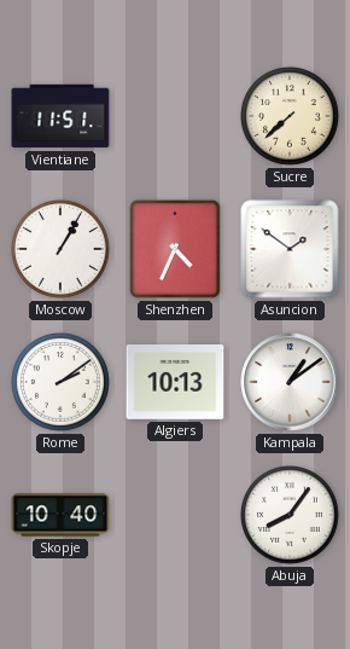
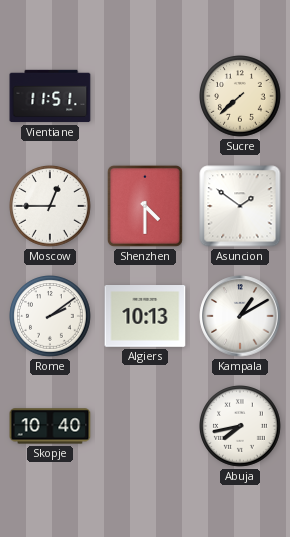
Moscow: 1:05 -> 12:45
Shenzhen: 4:34 -> 4:30
Kampala: 1:09 -> 1:10
Abuja: 8:06 -> 7:43
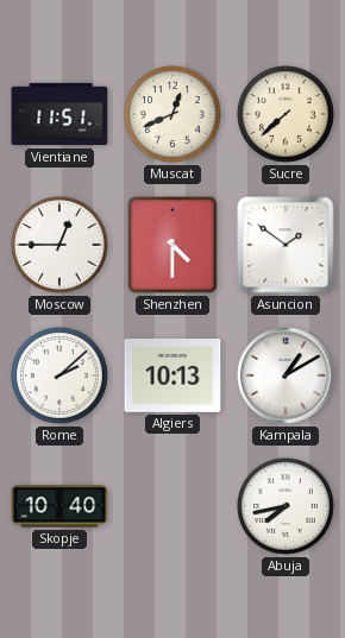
Muscat: none -> 12:41
Rome: 2:09 -> 2:08
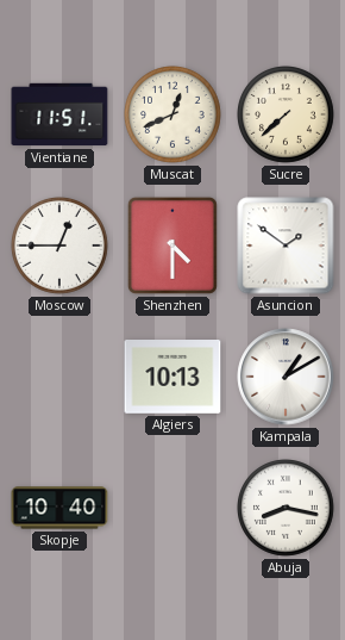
Rome: 2:08 -> none
Abuja: 7:43 -> 8:17
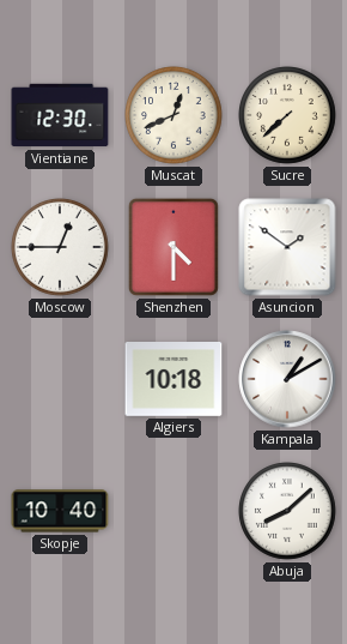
Vientiane: 11:51 -> 12:30
Algiers: 10:13 -> 10:18
Abuja: 8:17 -> 8:08
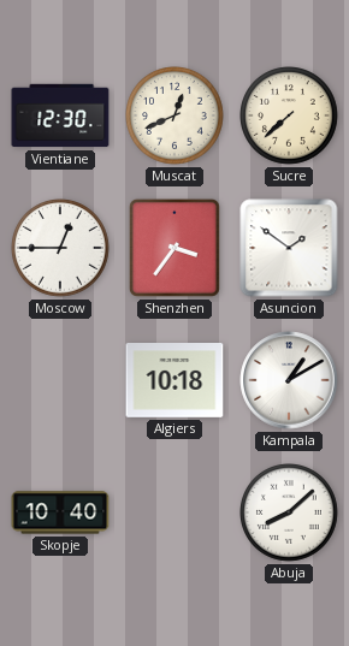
Shenzhen: 4:30 -> 3:36
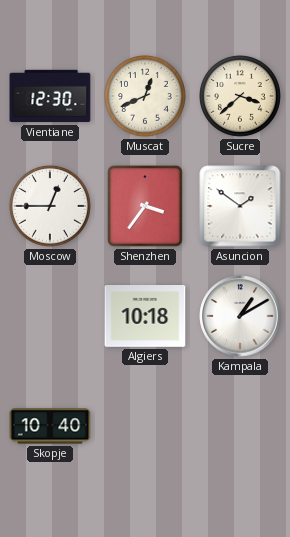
Sucre: 7:38 -> 3:38
Abuja: 8:08 -> none
